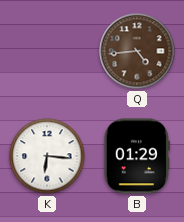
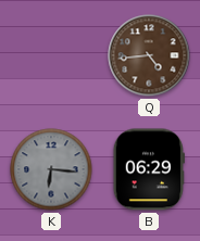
K dial: white -> grey
B: 01:29 -> 06:29
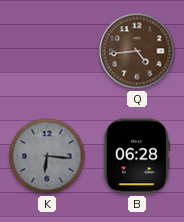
B: 06:29 -> 06:28
